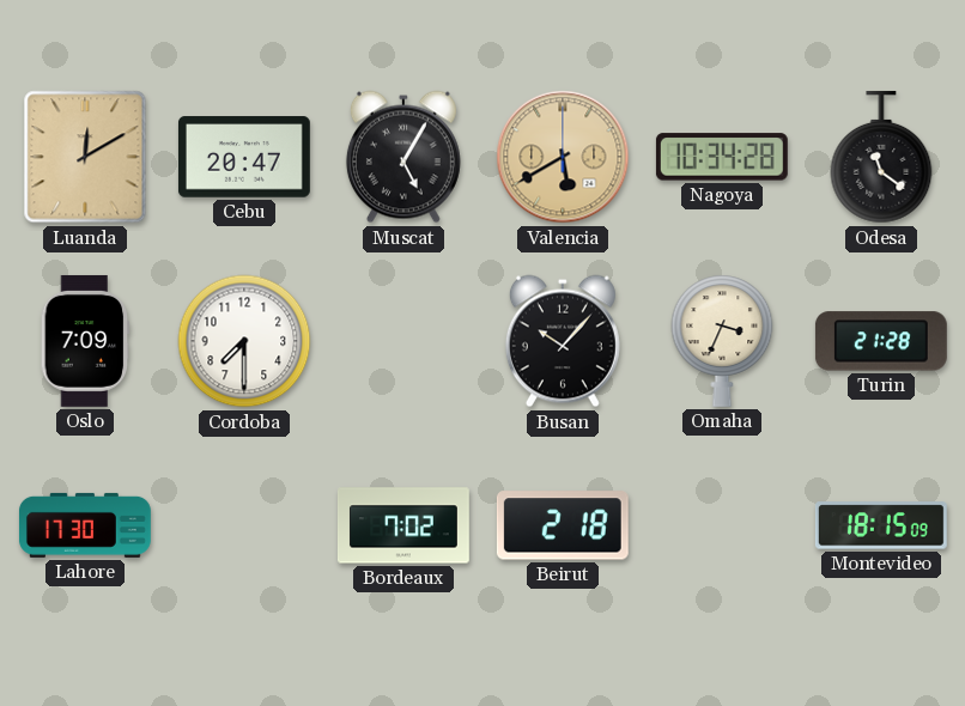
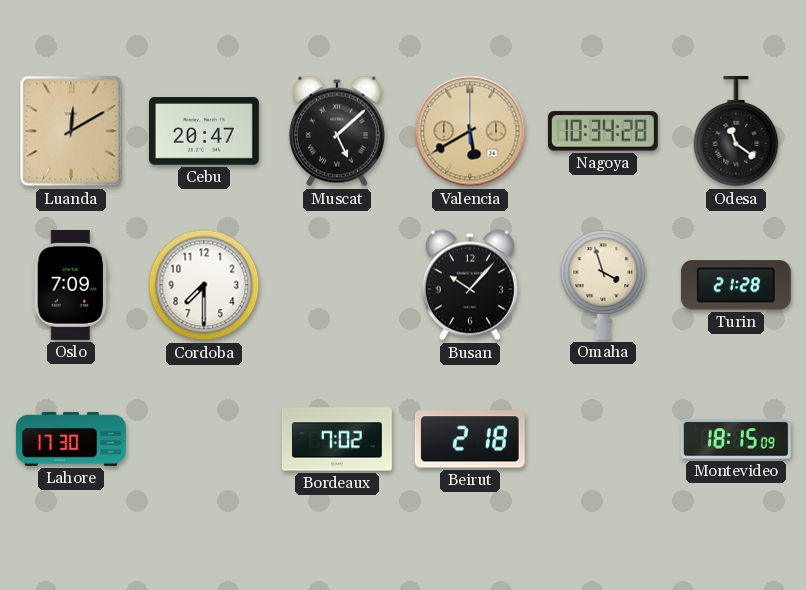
Muscat: 5:05 -> 5:08
Omaha: 3:34 -> 3:57
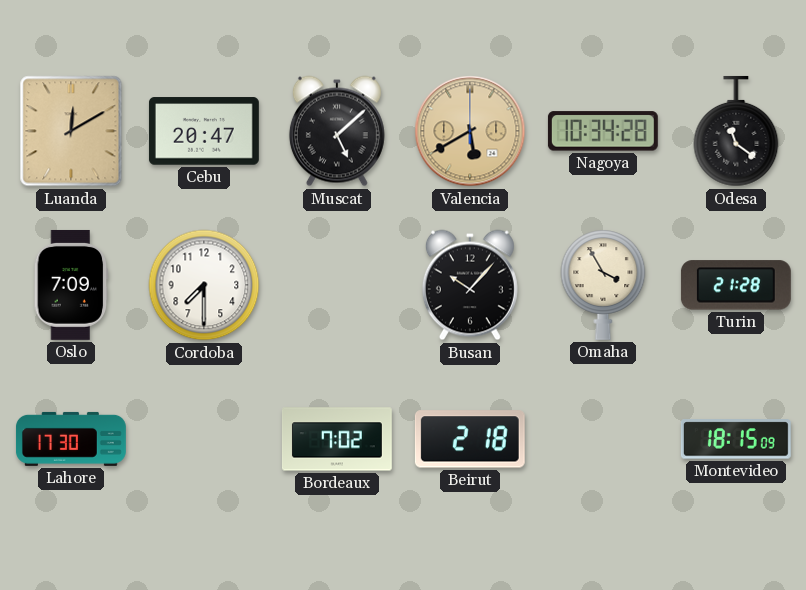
Omaha: 3:57 -> 3:55
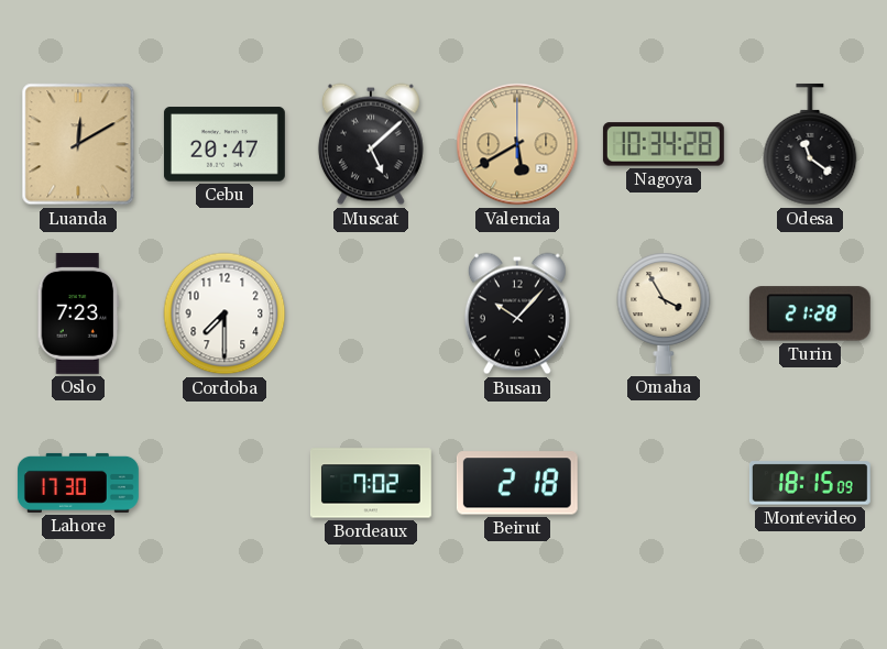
Oslo: 7:09 -> 7:23
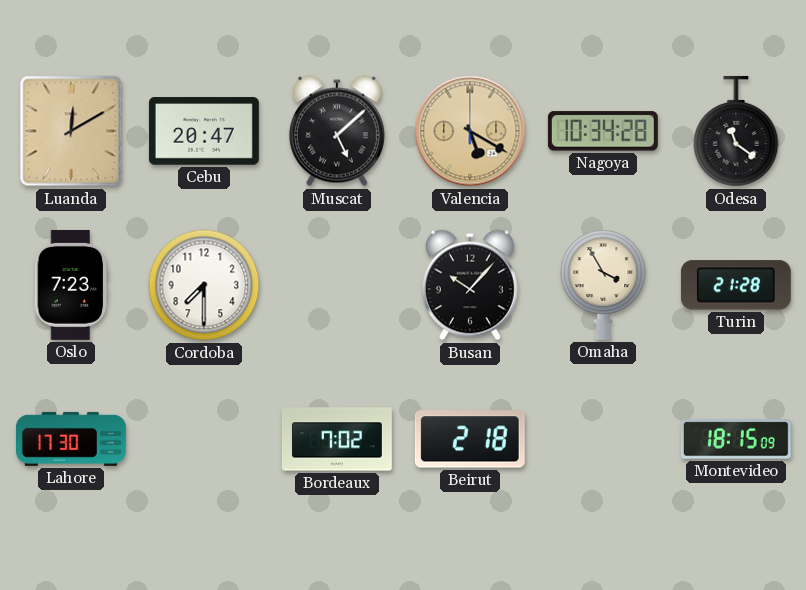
Valencia: 5:40 -> 5:20
